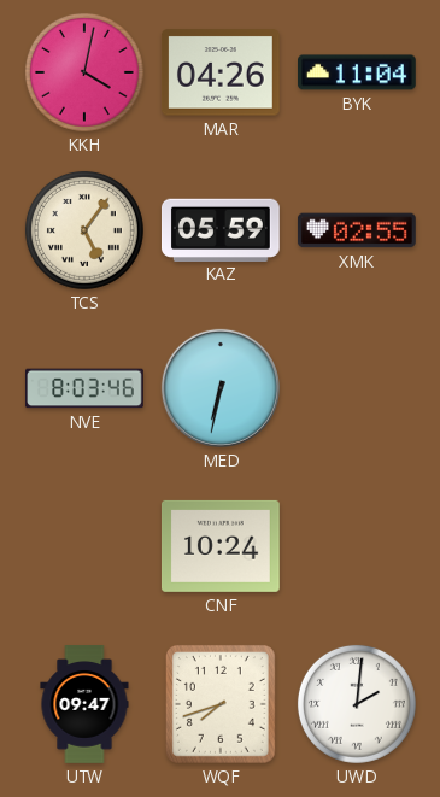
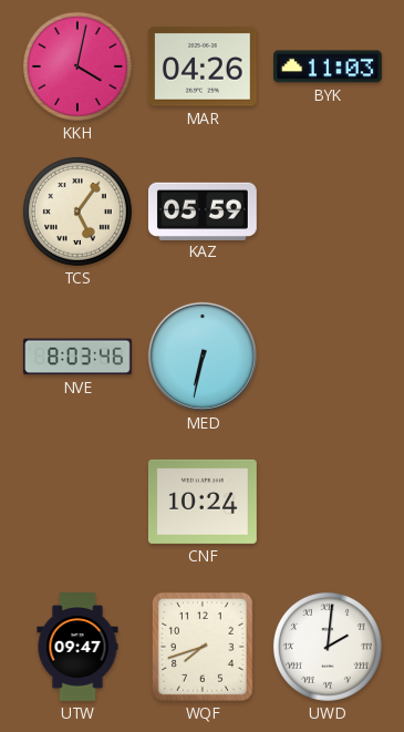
BYK: 11:04 -> 11:03
XMK: 02:55 -> none
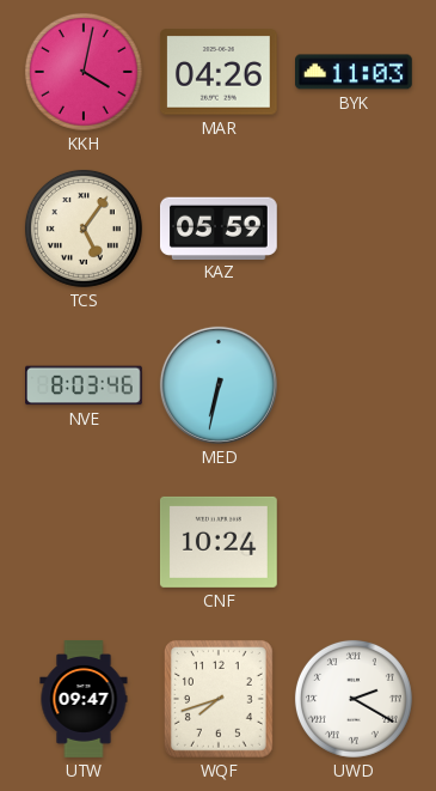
UWD: 2:01 -> 2:20
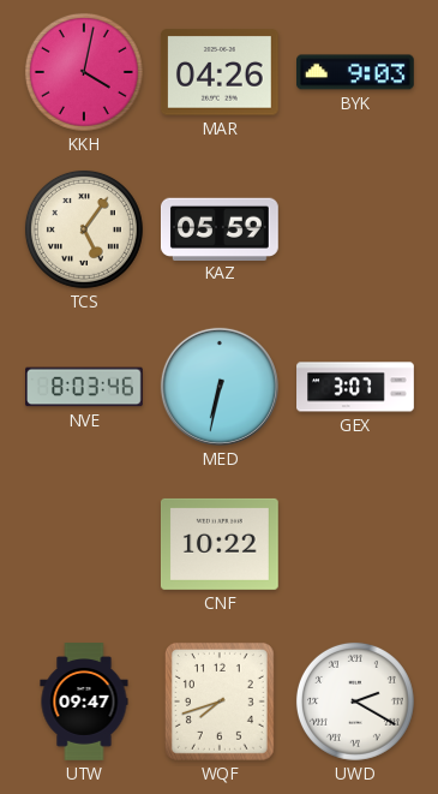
BYK: 11:03 -> 9:03
GEX: none -> 3:07
CNF: 10:24 -> 10:22
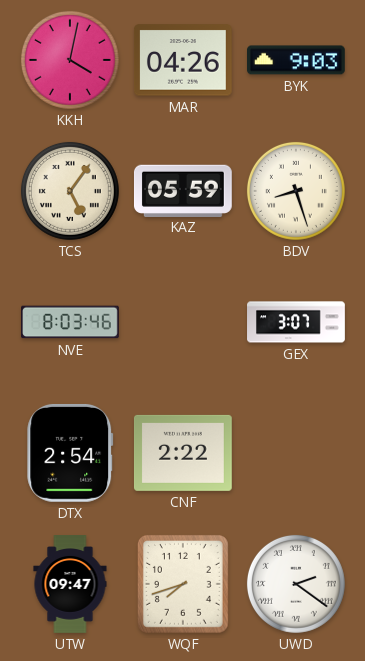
BDV: none -> 8:27
MED: 6:32 -> none
DTX: none -> 2:54
CNF: 10:22 -> 2:22
UWD: 2:20 -> 2:21
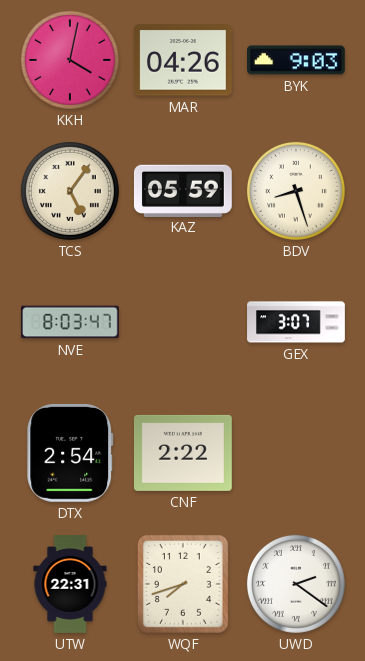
NVE: 8:03:46 -> 8:03:47
UTW: 09:47 -> 22:31
